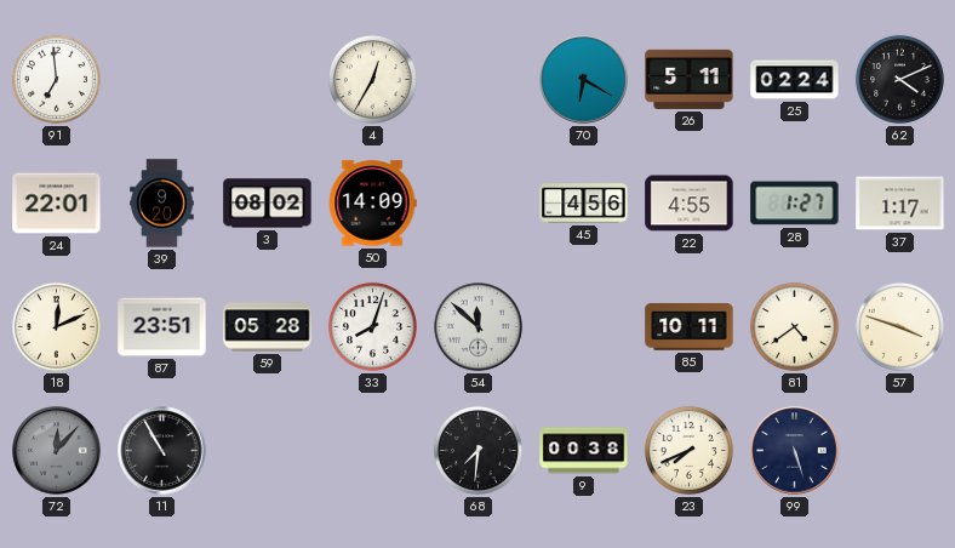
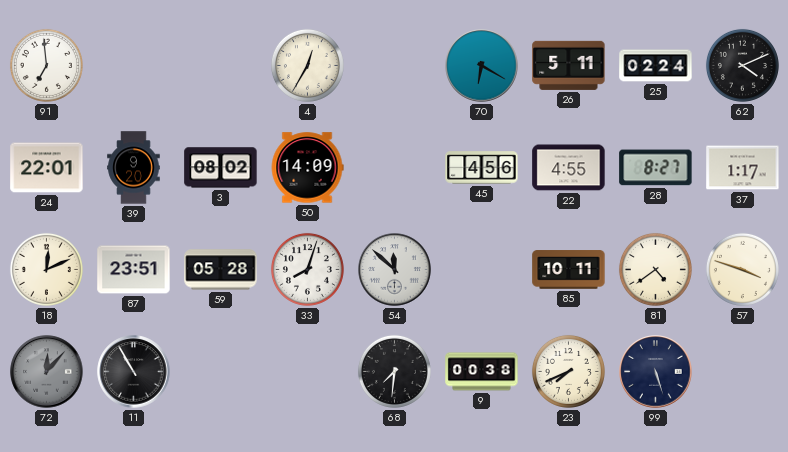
28: 1:27 -> 8:27
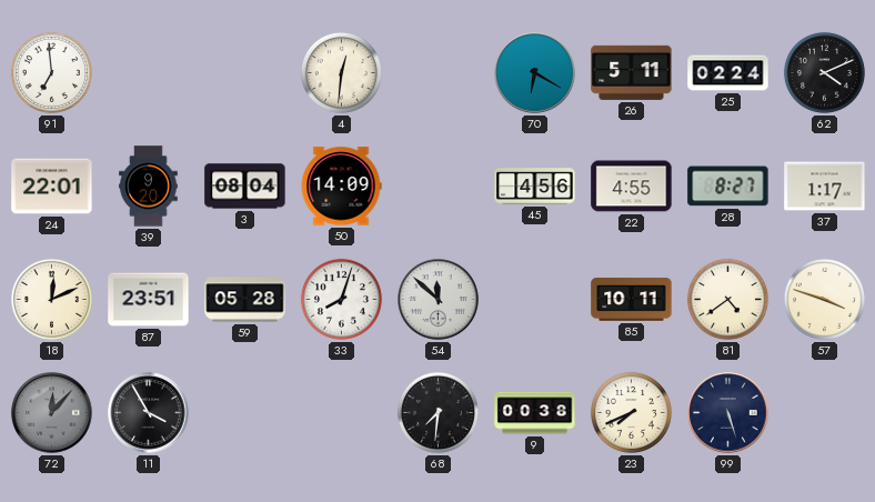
4: 12:35 -> 12:31
3: 08:02 -> 08:04
11: 10:55 -> 3:55
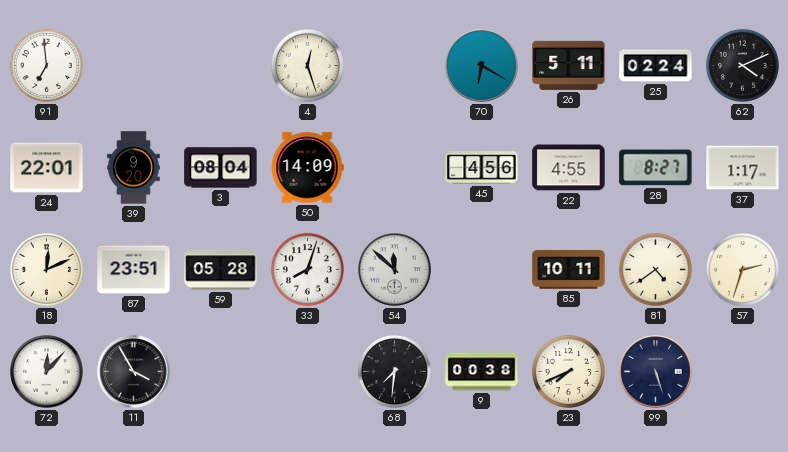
4: 12:31 -> 12:27
57: 3:48 -> 2:33
72 dial: grey -> white
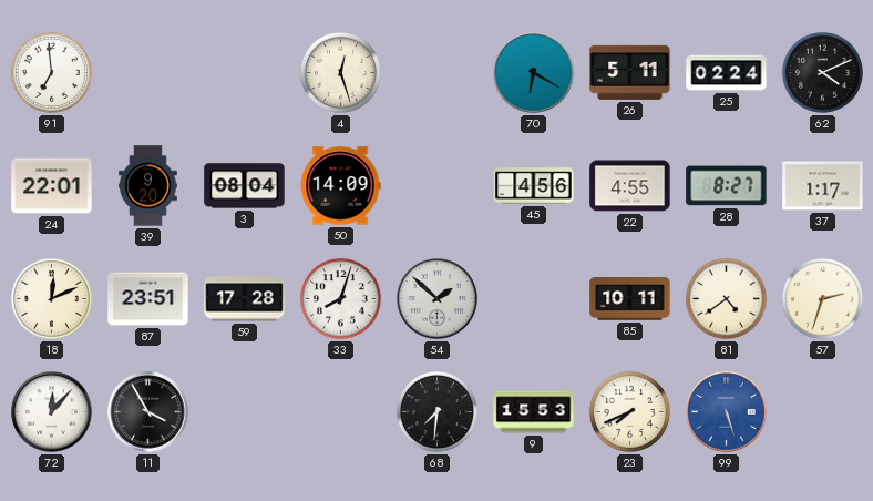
59: 05:28 -> 17:28
54: 11:52 -> 1:52
9: 00:38 -> 15:53
99 dial: navy -> blue
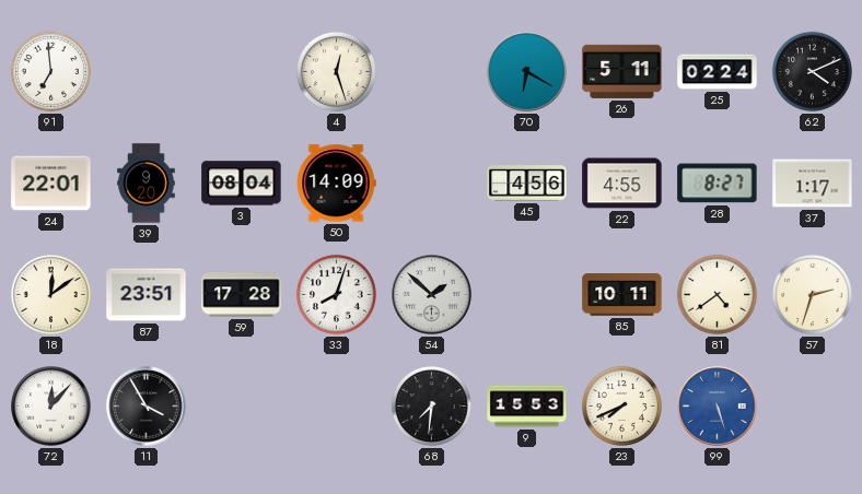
18: 12:11 -> 12:09
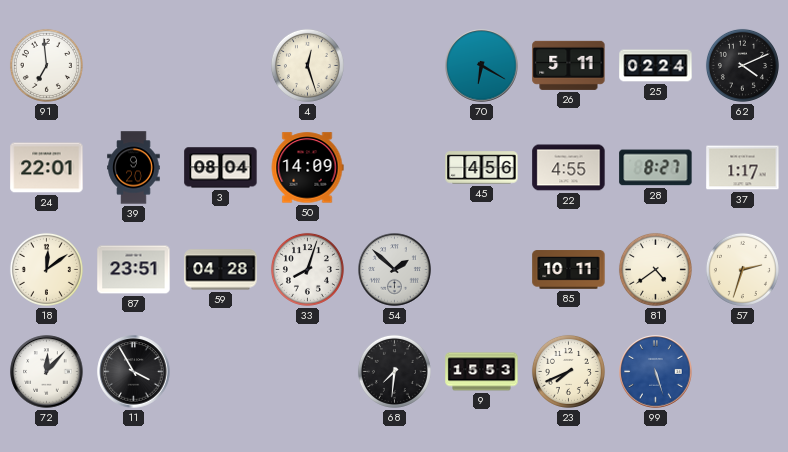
59: 17:28 -> 04:28
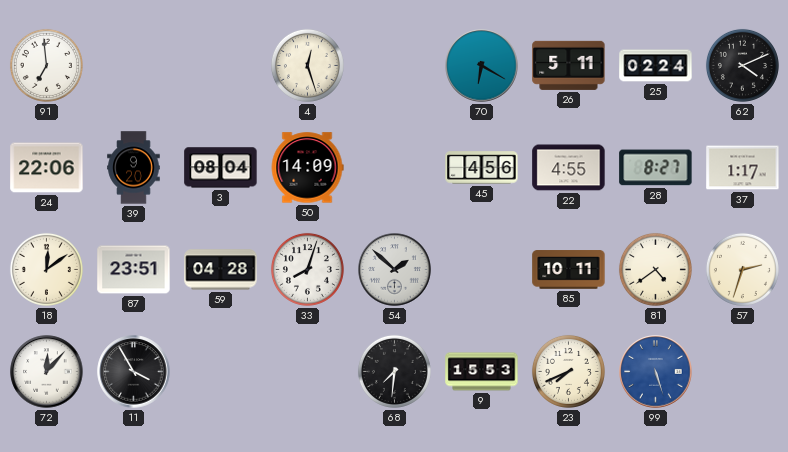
24: 22:01 -> 22:06
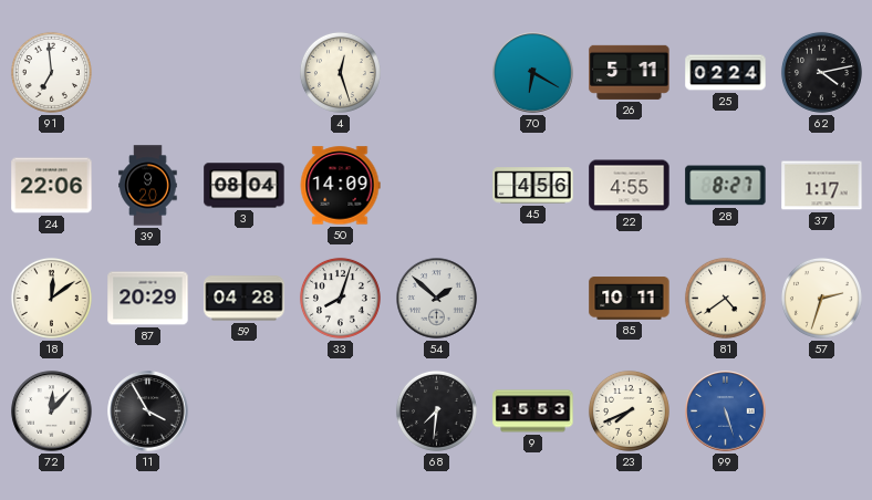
62: 4:11 -> 4:13
87: 23:51 -> 20:29
